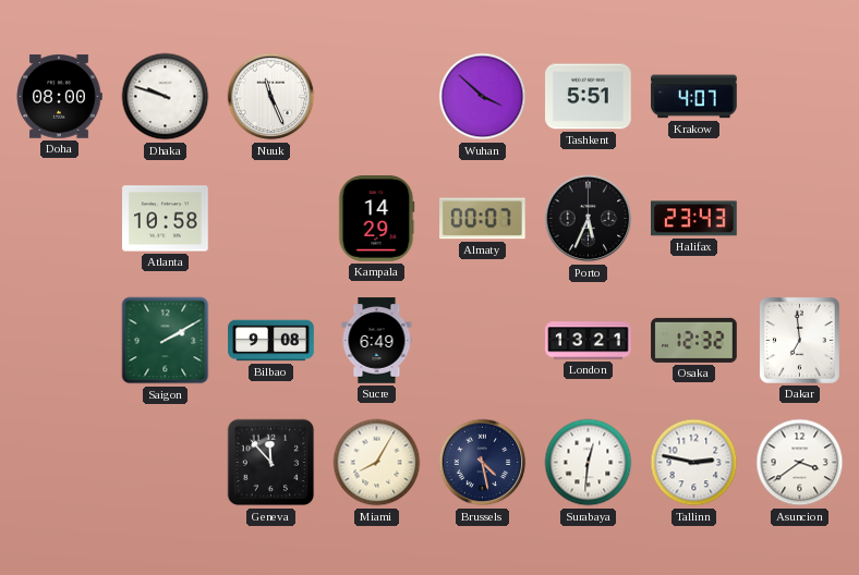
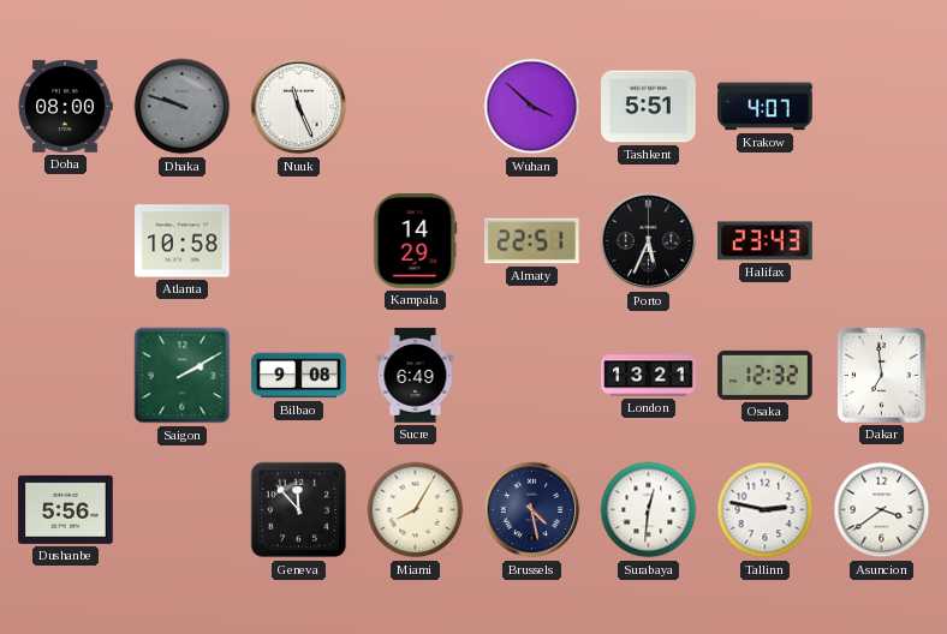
Dhaka dial: white -> grey
Almaty: 00:07 -> 22:51
Dushanbe: none -> 5:56
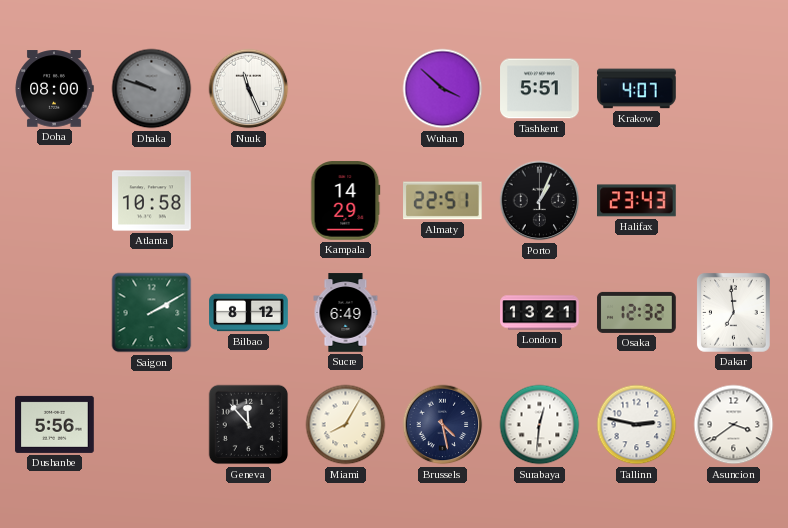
Porto: 5:34 -> 1:04
Bilbao: 9:08 -> 8:12
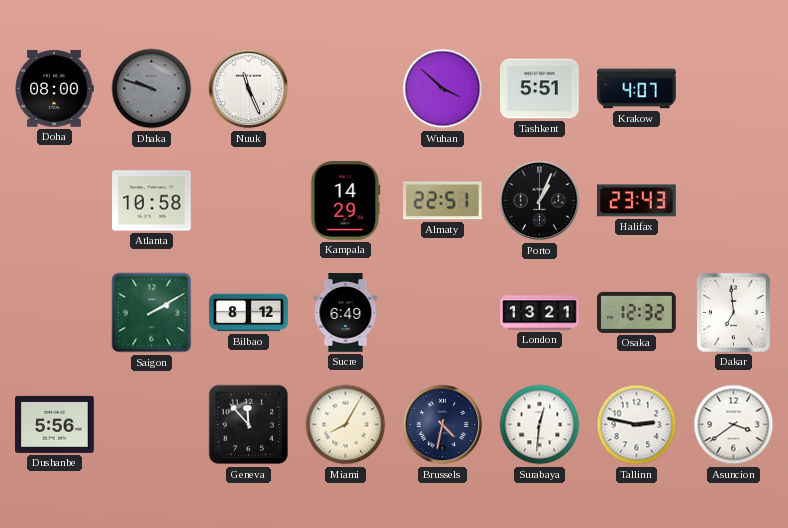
Brussels: 4:28 -> 4:32
